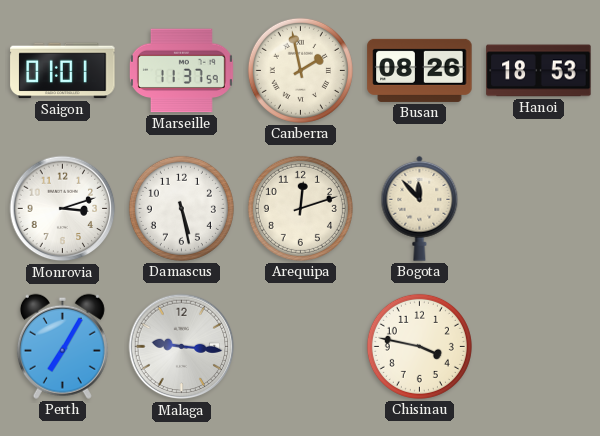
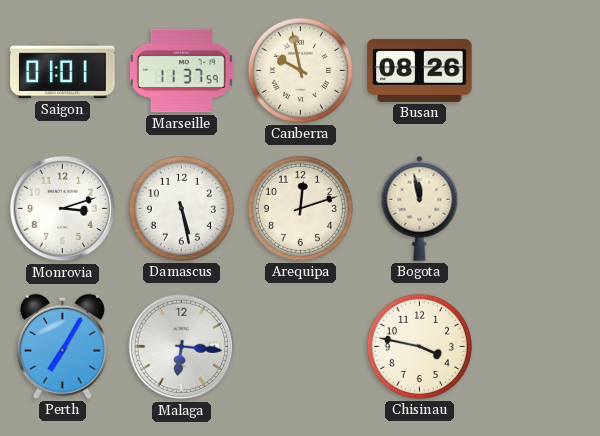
Canberra: 1:58 -> 9:58
Hanoi: 18:53 -> none
Bogota: 11:53 -> 11:58
Malaga: 9:16 -> 6:16
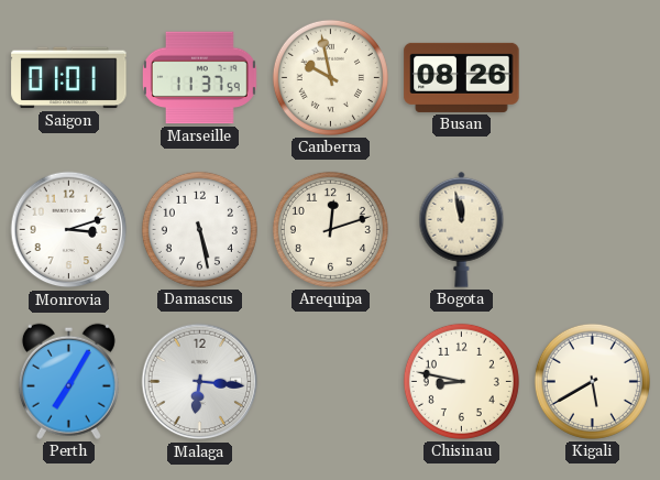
Chisinau: 3:47 -> 8:47
Kigali: none -> 5:40
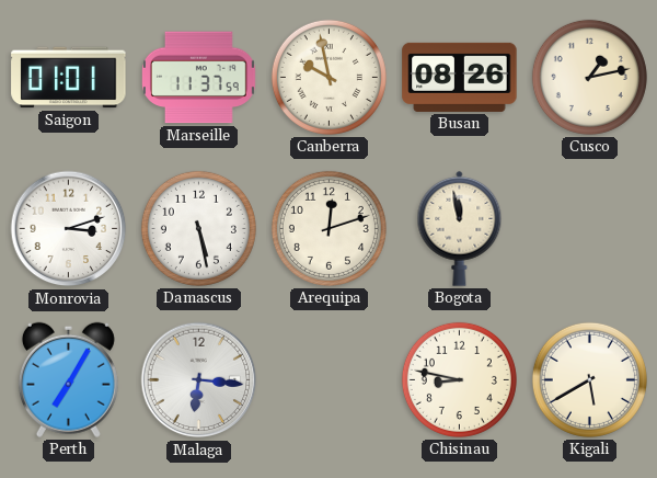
Cusco: none -> 1:13
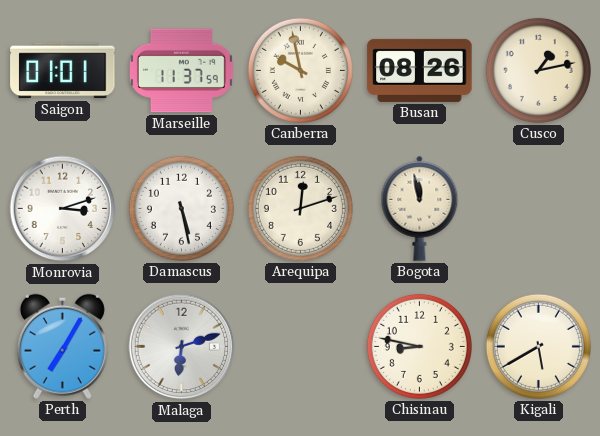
Malaga: 6:16 -> 6:12
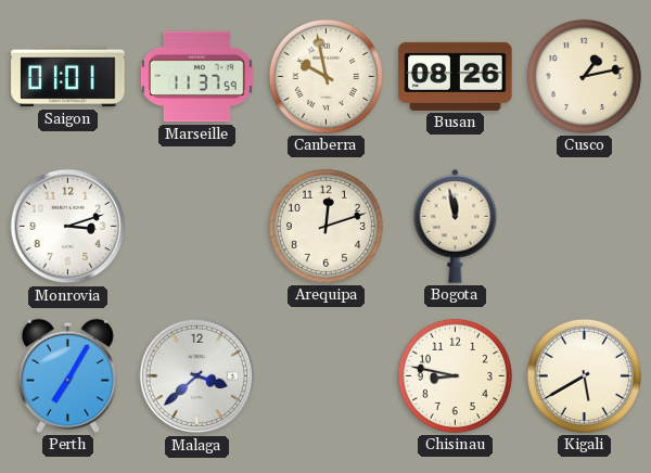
Damascus: 5:28 -> none
Malaga: 6:12 -> 3:38
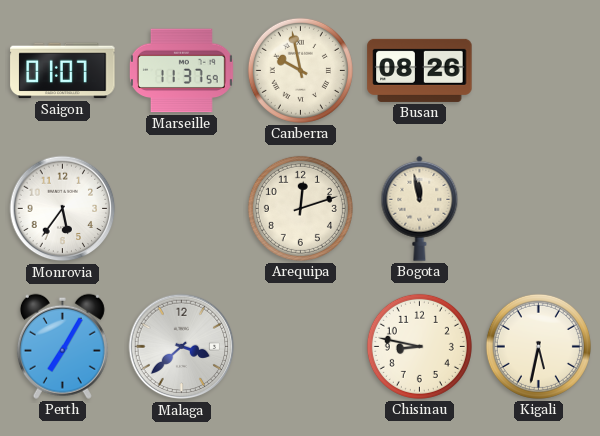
Saigon: 01:01 -> 01:07
Cusco: 1:13 -> none
Monrovia: 3:12 -> 5:36
Kigali: 5:40 -> 5:32
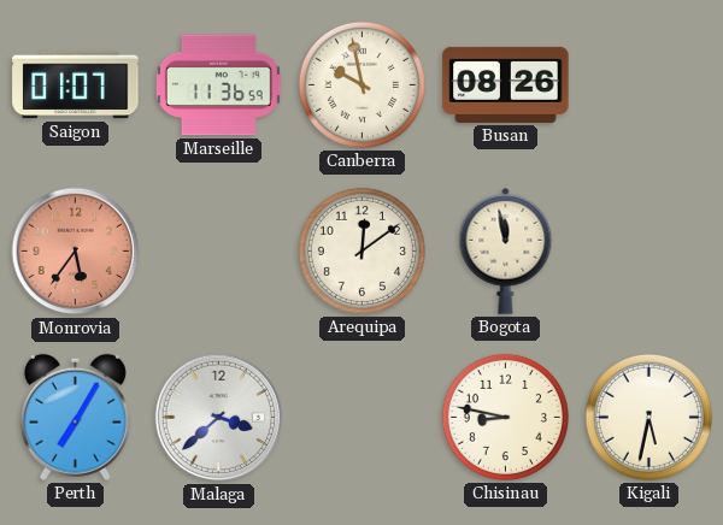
Marseille: 11:37 -> 11:36
Monrovia dial: white -> salmon
Arequipa: 12:12 -> 12:09
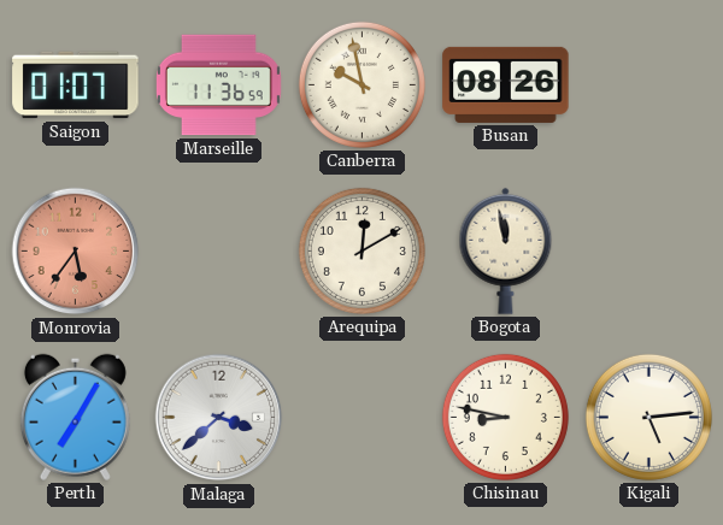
Arequipa: 12:09 -> 12:10
Kigali: 5:32 -> 5:14
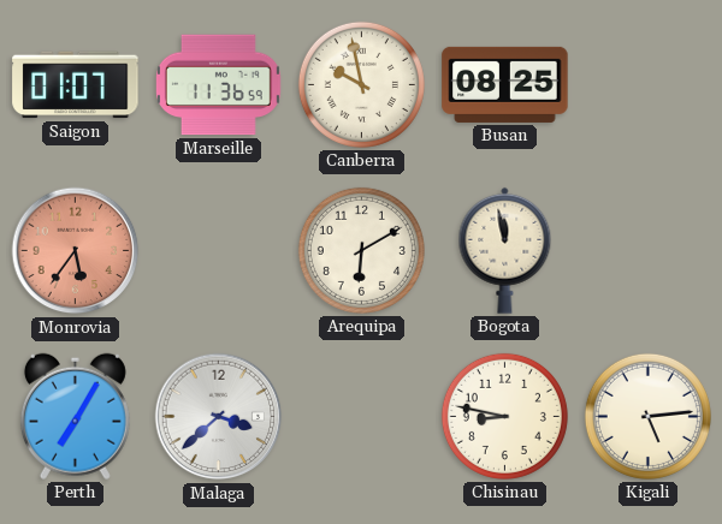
Busan: 08:26 -> 08:25
Arequipa: 12:10 -> 6:10
